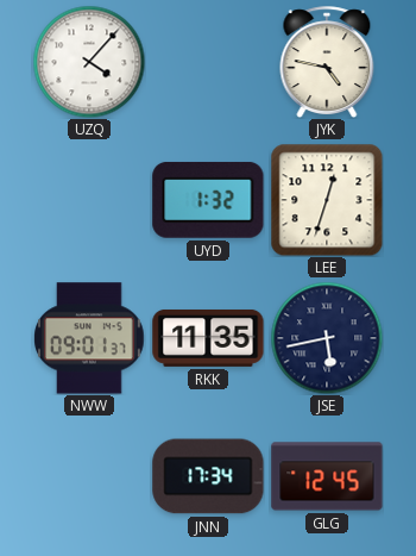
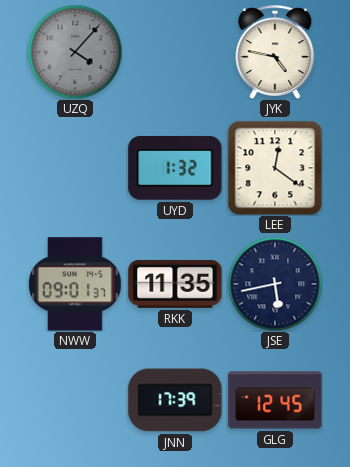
UZQ dial: white -> grey
LEE: 12:33 -> 12:21
JNN: 17:34 -> 17:39
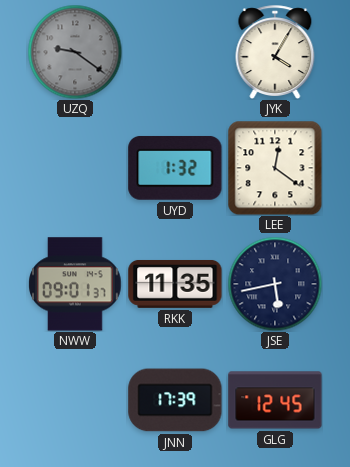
UZQ: 4:07 -> 9:21
JYK: 4:47 -> 4:05
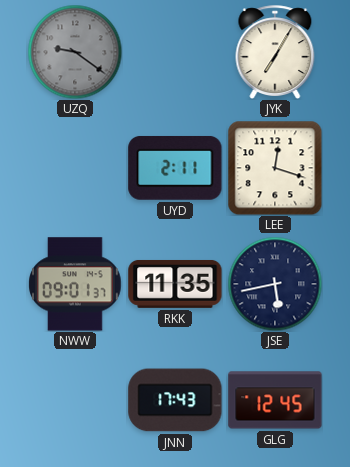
JYK: 4:05 -> 7:05
UYD: 1:32 -> 2:11
LEE: 12:21 -> 12:18
JNN: 17:39 -> 17:43
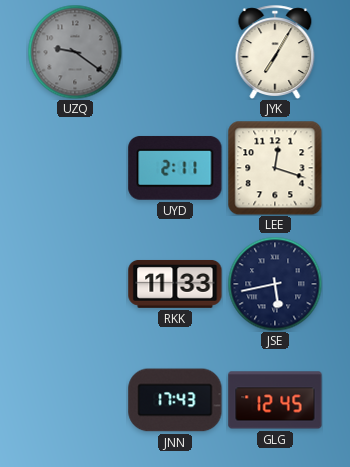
NWW: 09:01 -> none
RKK: 11:35 -> 11:33
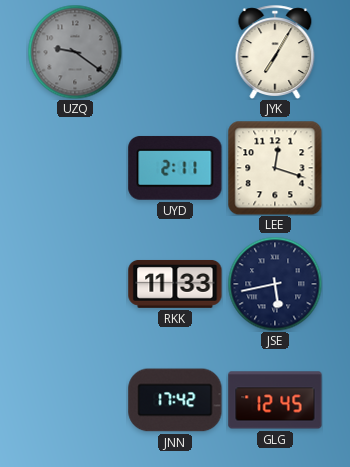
JNN: 17:43 -> 17:42
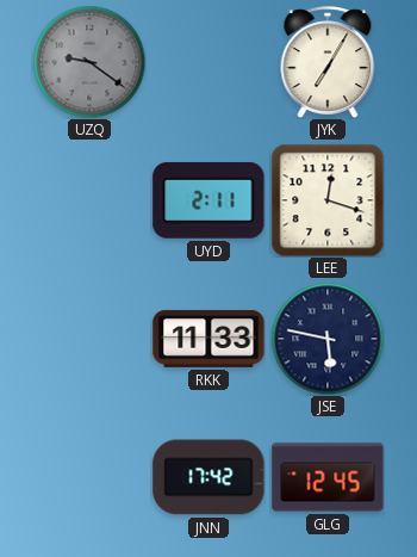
JSE: 5:43 -> 5:47
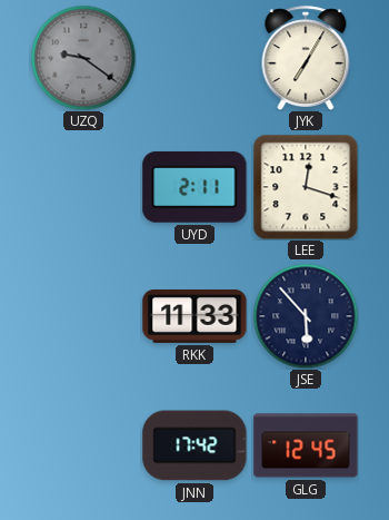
JSE: 5:47 -> 5:53
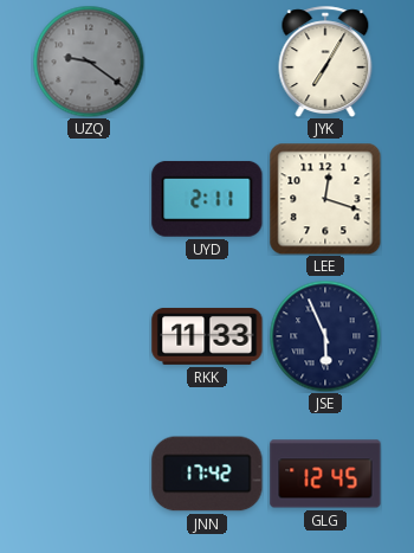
JSE: 5:53 -> 5:56
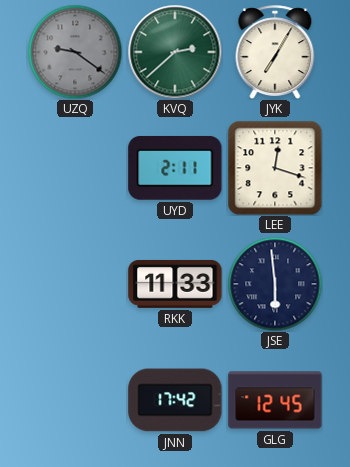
KVQ: none -> 2:38
JSE: 5:56 -> 5:59
